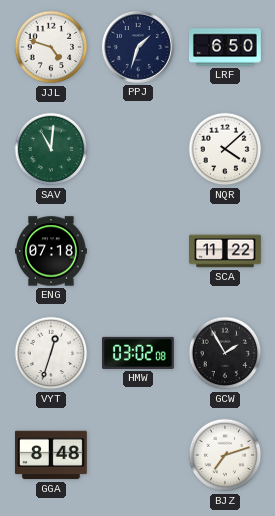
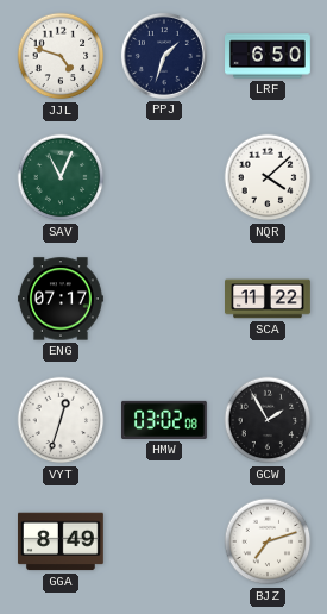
SAV: 11:01 -> 11:04
ENG: 07:18 -> 07:17
GGA: 8:48 -> 8:49
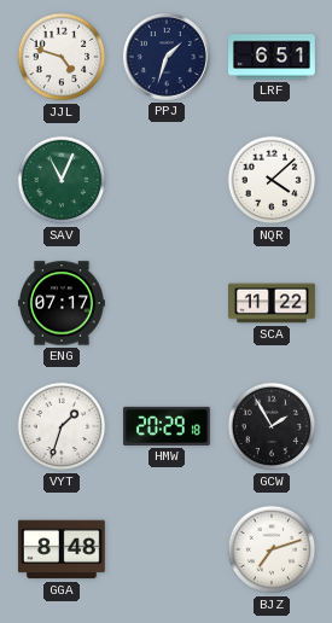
LRF: 6:50 -> 6:51
VYT: 12:33 -> 1:33
HMW: 03:02 -> 20:29
GGA: 8:49 -> 8:48
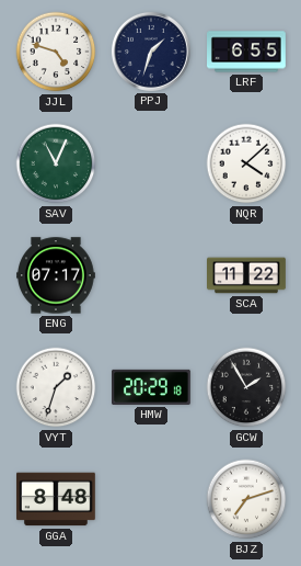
LRF: 6:51 -> 6:55
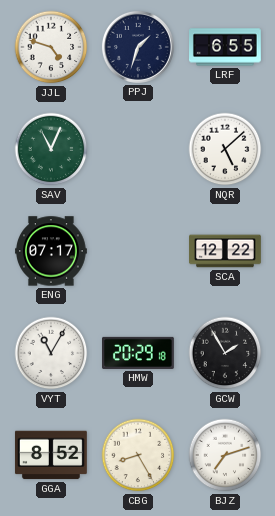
NQR: 4:08 -> 5:08
SCA: 11:22 -> 12:22
VYT: 1:33 -> 11:05
GGA: 8:48 -> 8:52
CBG: none -> 8:25
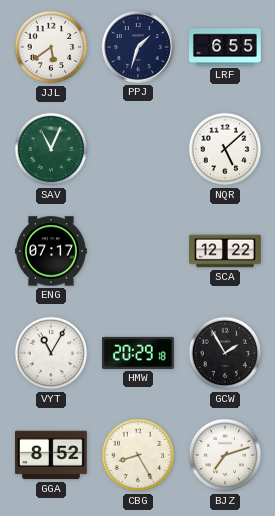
JJL: 4:48 -> 5:39
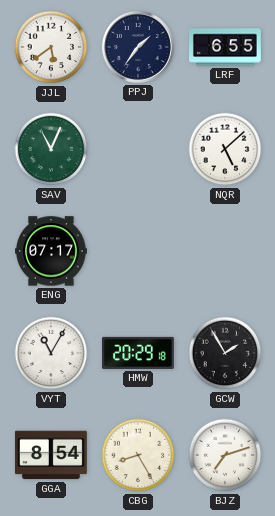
PPJ: 1:33 -> 1:36
SCA: 12:22 -> none
GGA: 8:52 -> 8:54
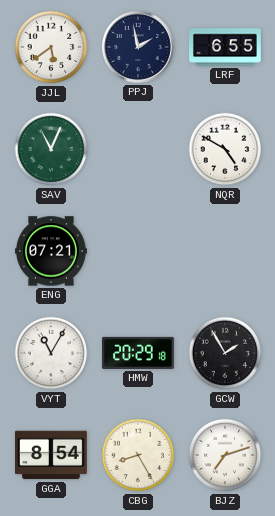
PPJ: 1:36 -> 1:58
NQR: 5:08 -> 4:50
ENG: 07:17 -> 07:21
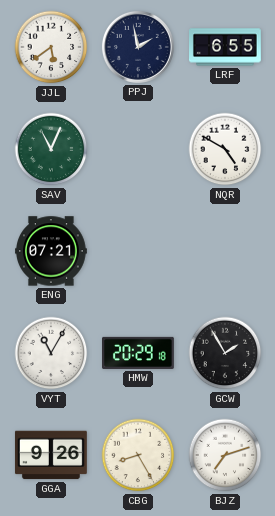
GGA: 8:54 -> 9:26
